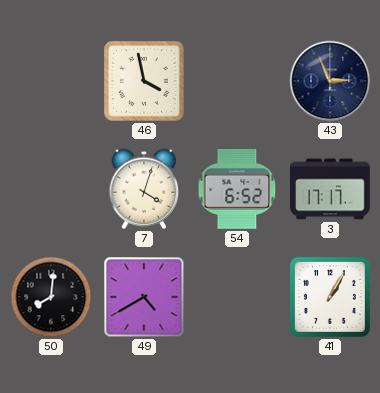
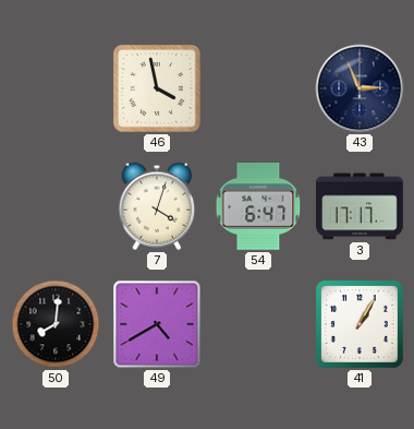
54: 6:52 -> 6:47
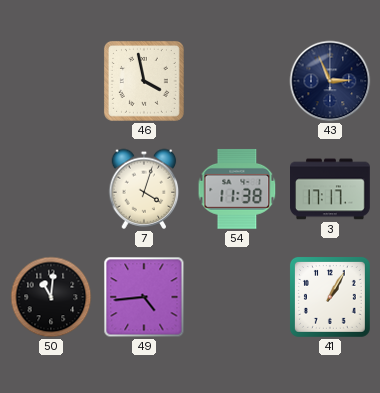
54: 6:47 -> 11:38
50: 8:01 -> 11:01
49: 4:40 -> 4:44
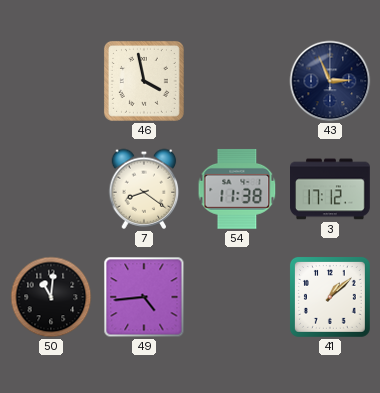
7: 4:03 -> 8:21
3: 17:17 -> 17:12
41: 1:05 -> 1:08
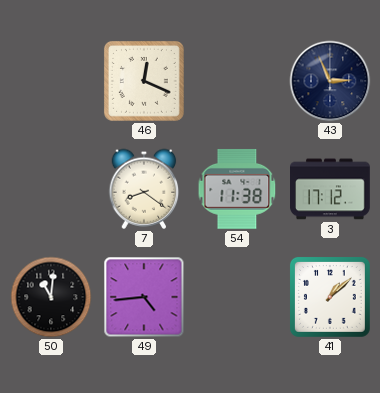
46: 3:58 -> 12:19
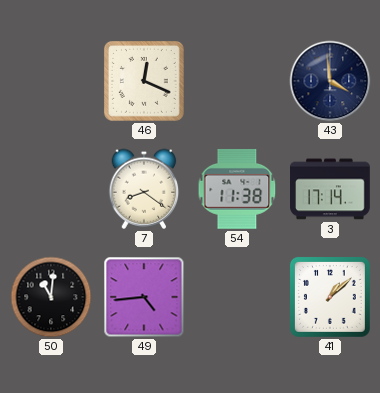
43: 2:56 -> 3:59
3: 17:12 -> 17:14
